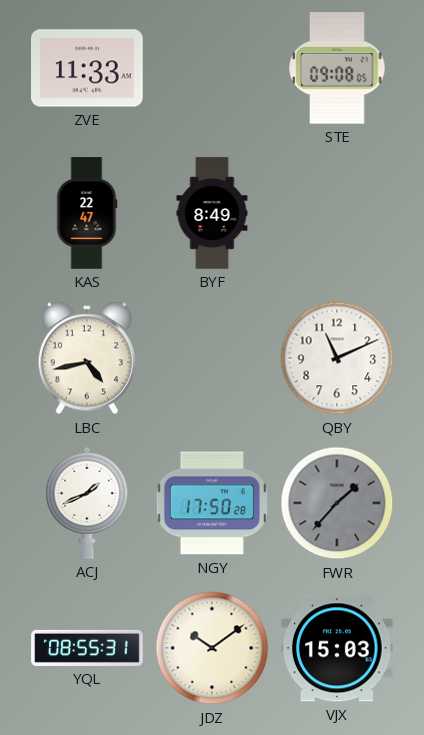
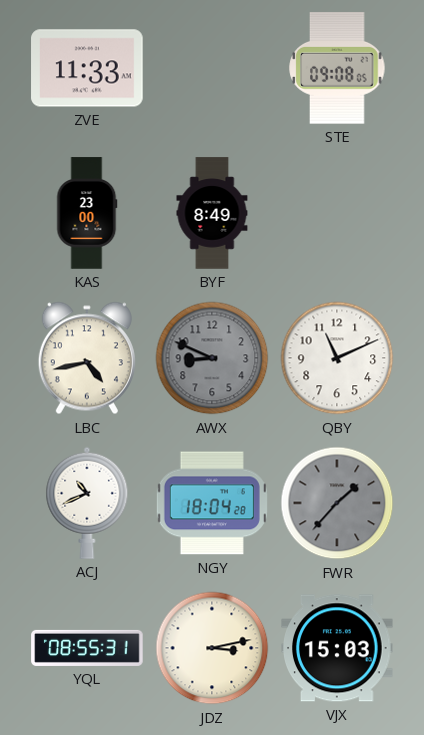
KAS: 22:47 -> 23:00
AWX: none -> 8:49
ACJ: 1:41 -> 10:41
NGY: 17:50 -> 18:04
JDZ: 10:09 -> 3:13
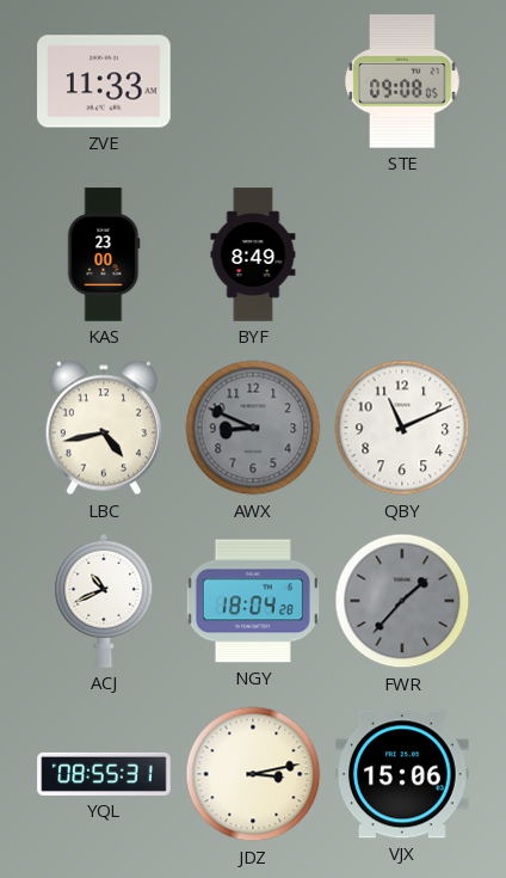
VJX: 15:03 -> 15:06
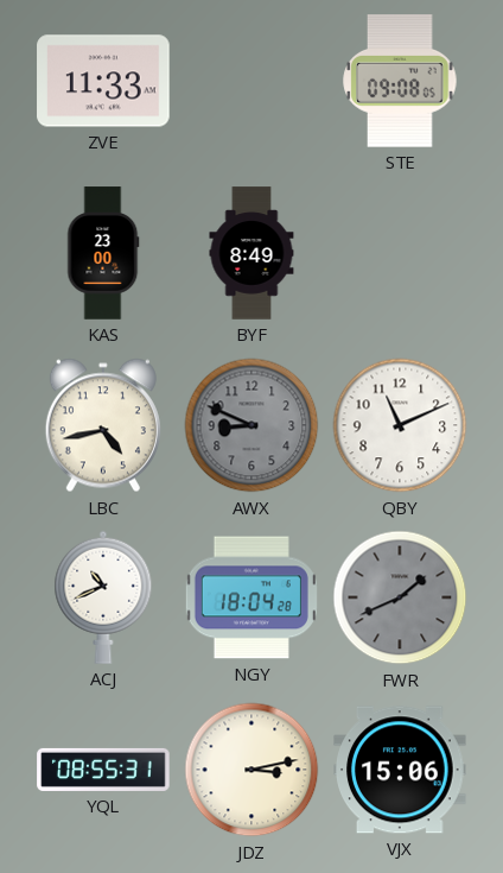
FWR: 1:37 -> 1:41
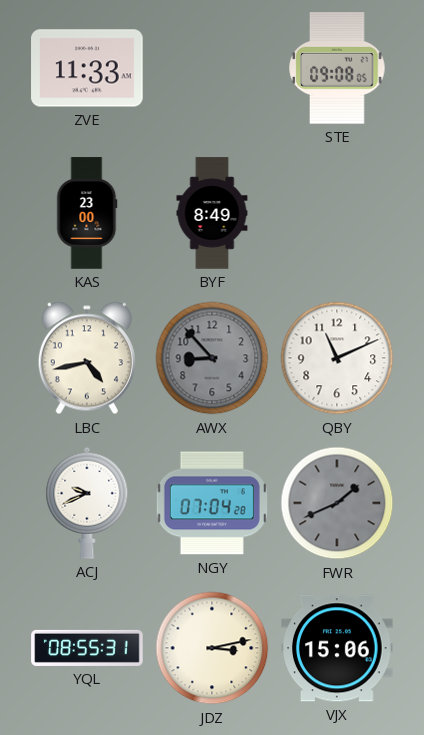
AWX: 8:49 -> 8:53
ACJ: 10:41 -> 9:41
NGY: 18:04 -> 07:04
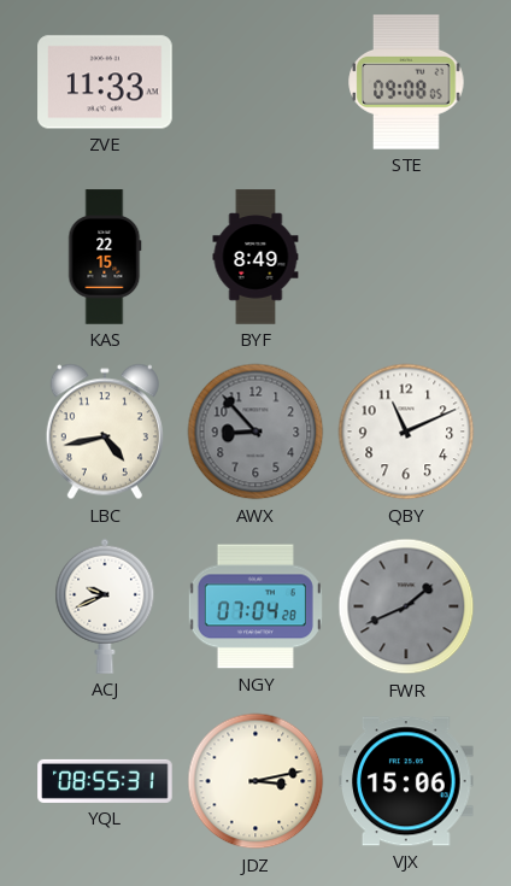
KAS: 23:00 -> 22:15
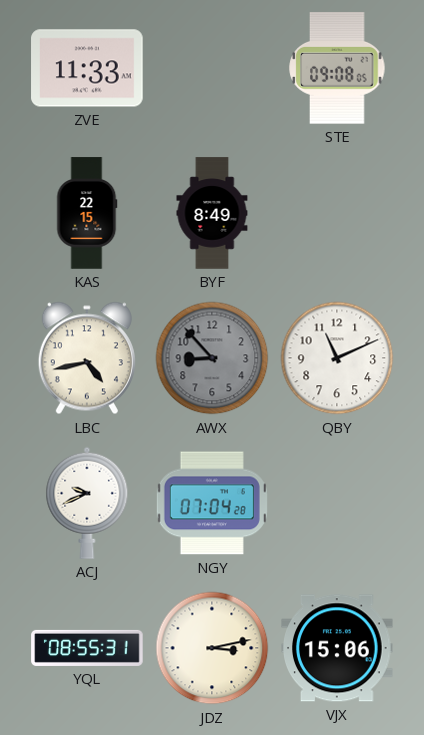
FWR: 1:41 -> none
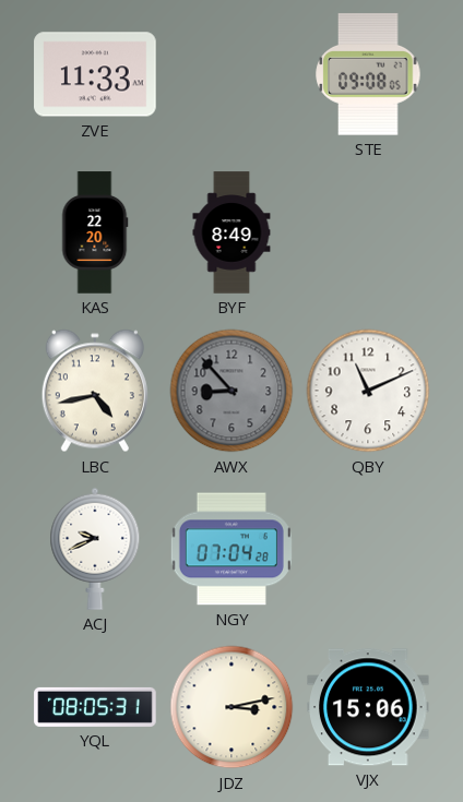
KAS: 22:15 -> 22:20
YQL: 08:55 -> 08:05
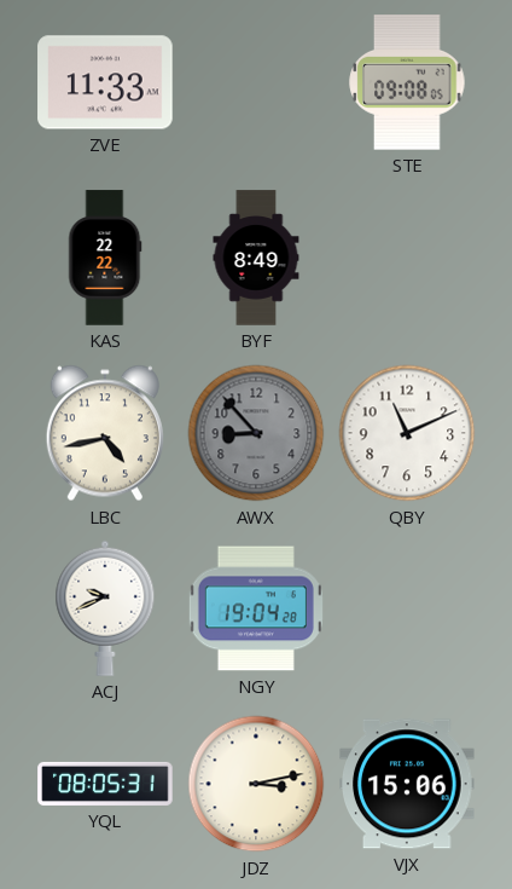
KAS: 22:20 -> 22:22
NGY: 07:04 -> 19:04
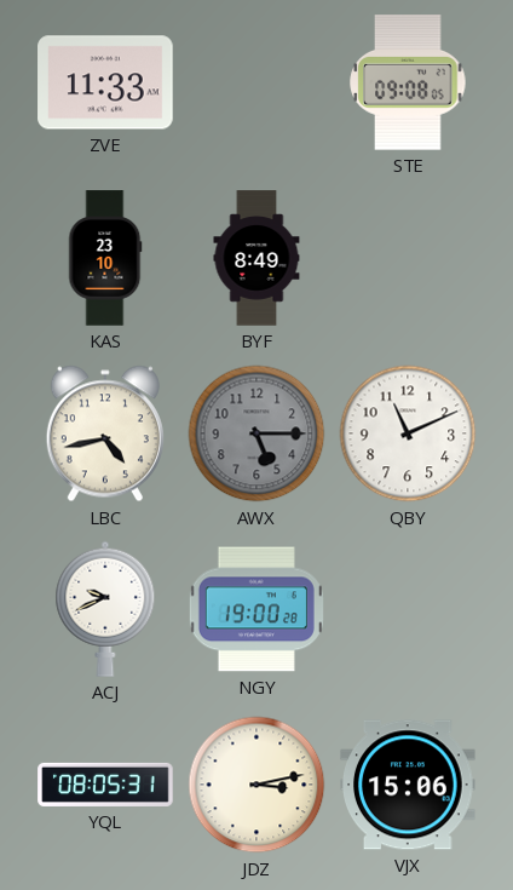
KAS: 22:22 -> 23:10
AWX: 8:53 -> 5:15
NGY: 19:04 -> 19:00
